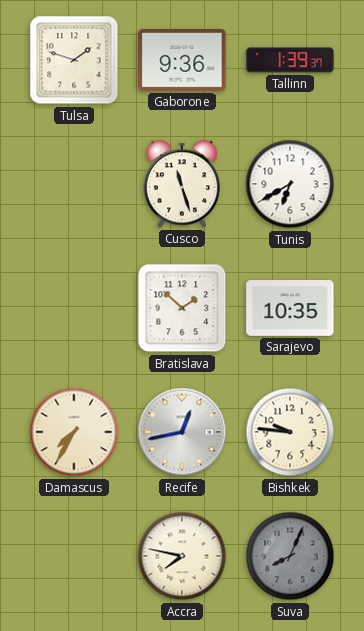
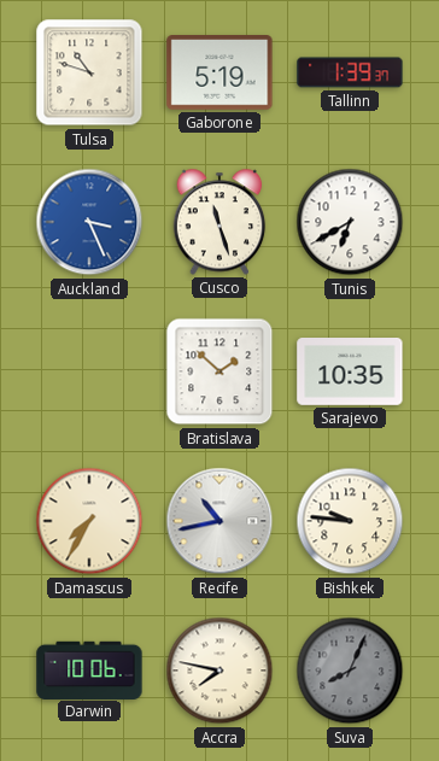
Tulsa: 1:48 -> 10:48
Gaborone: 9:36 -> 5:19
Auckland: none -> 3:26
Recife: 12:43 -> 10:43
Darwin: none -> 10:06
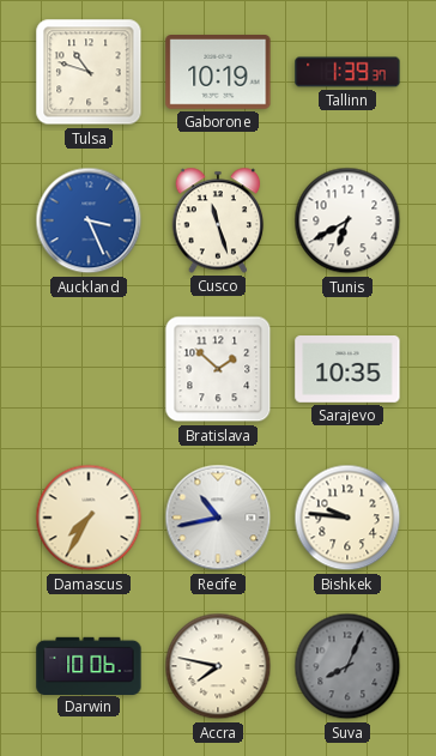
Gaborone: 5:19 -> 10:19
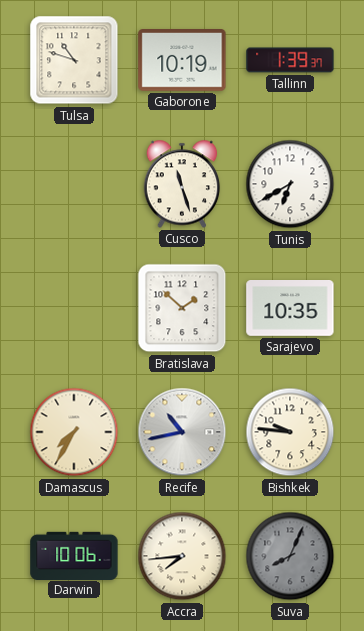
Auckland: 3:26 -> none
Accra: 7:47 -> 7:44
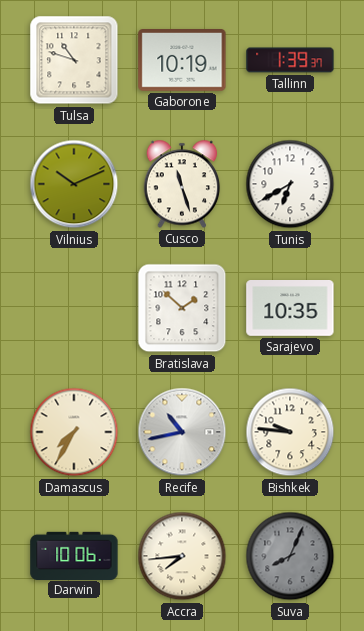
Vilnius: none -> 10:11
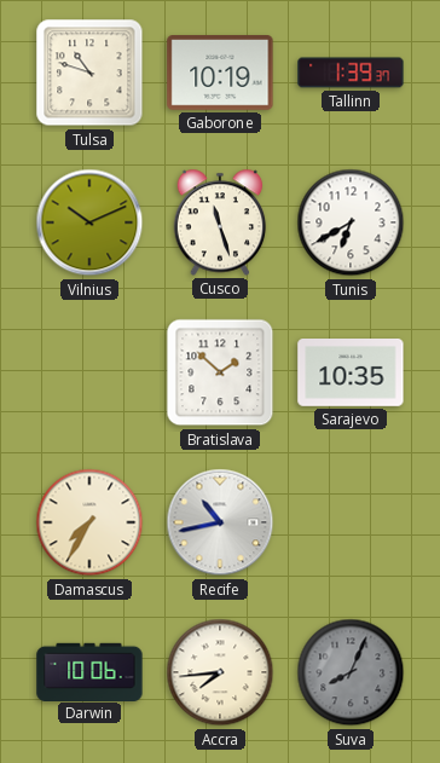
Bishkek: 9:46 -> none
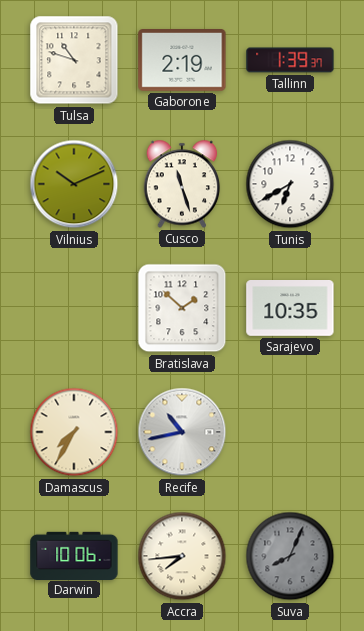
Gaborone: 10:19 -> 2:19
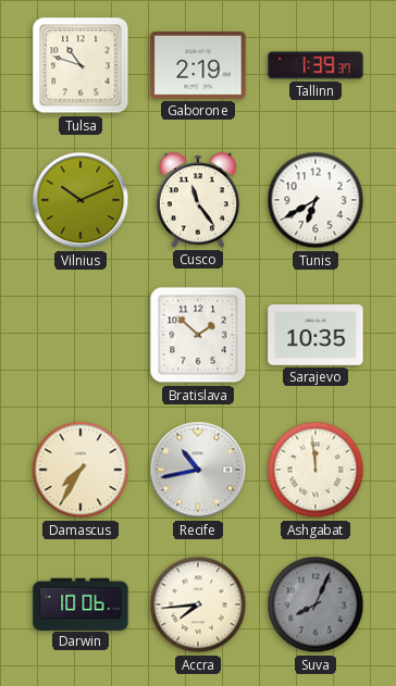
Cusco: 11:27 -> 11:24
Ashgabat: none -> 11:59
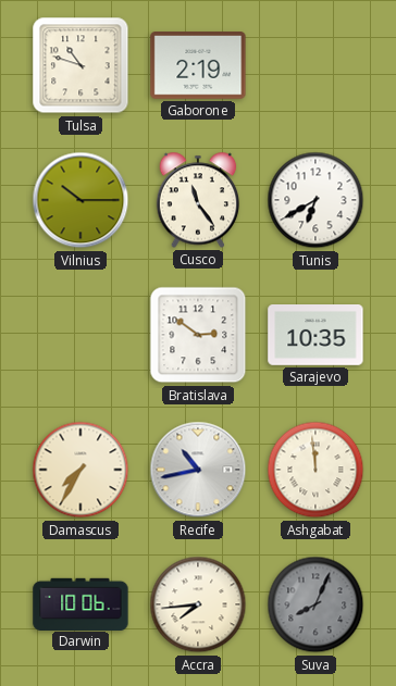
Tallinn: 1:39 -> none
Vilnius: 10:11 -> 10:15
Bratislava: 1:52 -> 2:51
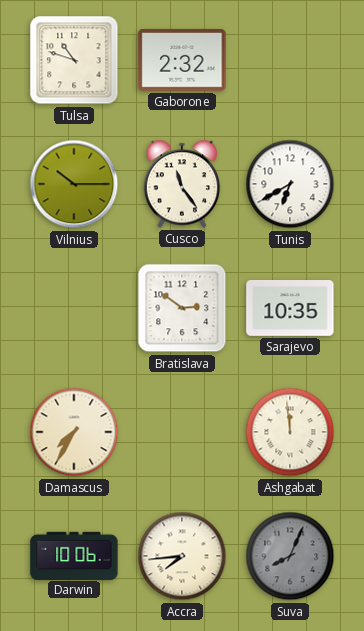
Gaborone: 2:19 -> 2:32
Recife: 10:43 -> none
